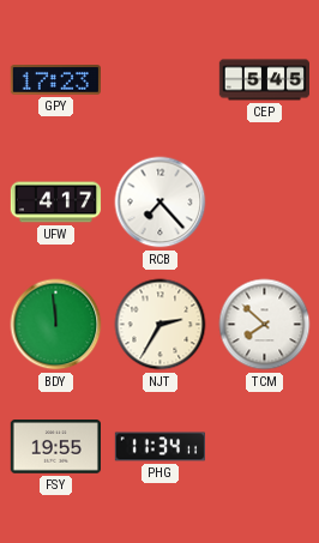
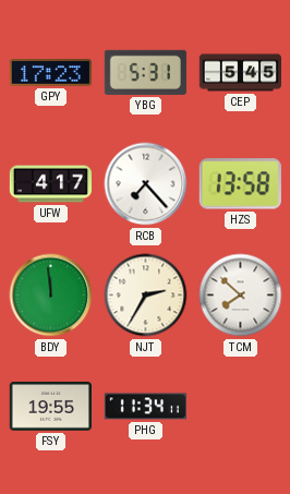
YBG: none -> 5:31
HZS: none -> 13:58
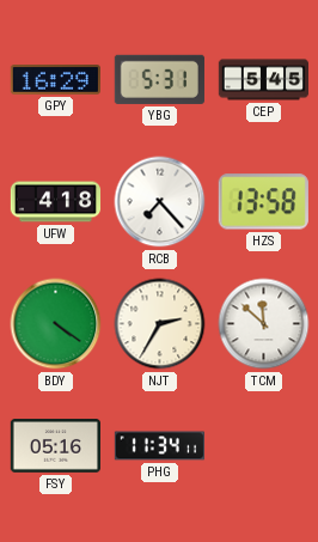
GPY: 17:23 -> 16:29
UFW: 4:17 -> 4:18
BDY: 11:59 -> 4:21
TCM: 7:52 -> 11:52
FSY: 19:55 -> 05:16
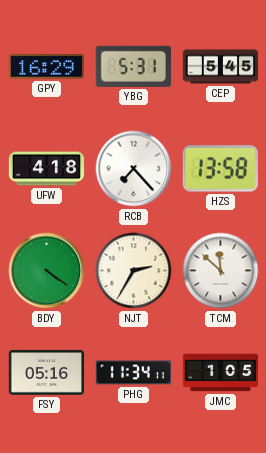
JMC: none -> 1:05
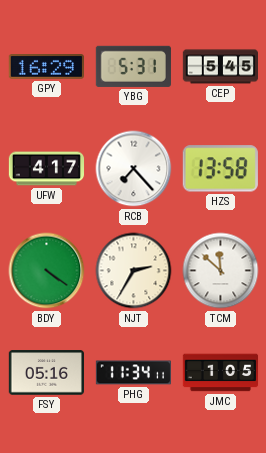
UFW: 4:18 -> 4:17
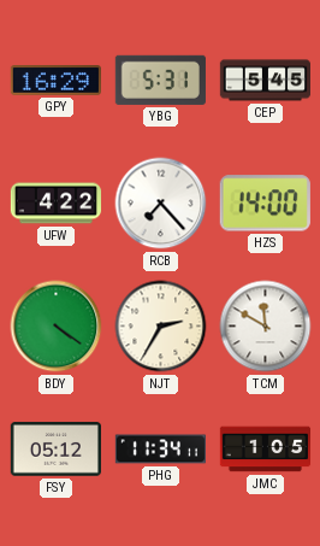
UFW: 4:17 -> 4:22
HZS: 13:58 -> 14:00
TCM: 11:52 -> 11:50
FSY: 05:16 -> 05:12
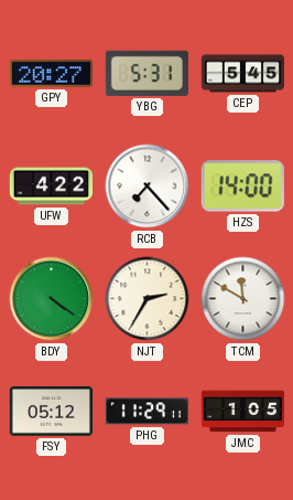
GPY: 16:29 -> 20:27
PHG: 11:34 -> 11:29
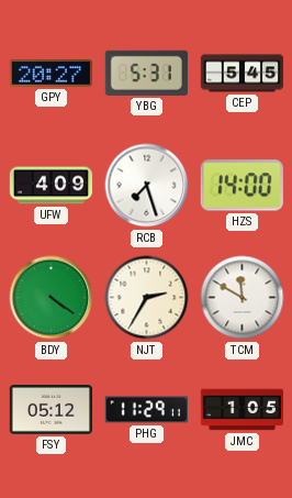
UFW: 4:22 -> 4:09
RCB: 7:23 -> 7:27
